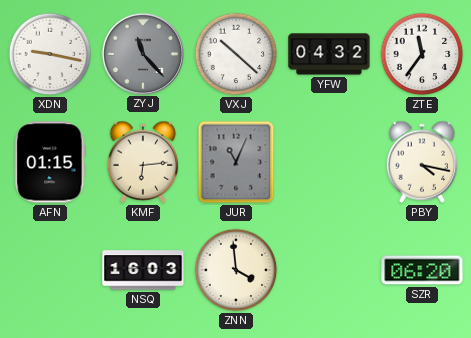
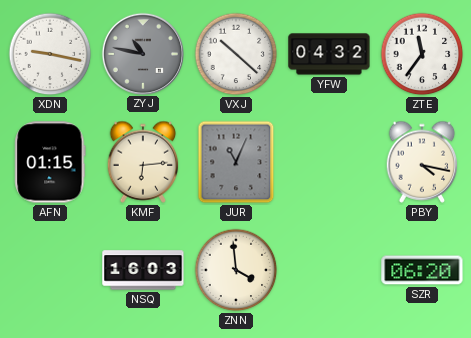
ZYJ: 11:23 -> 10:47
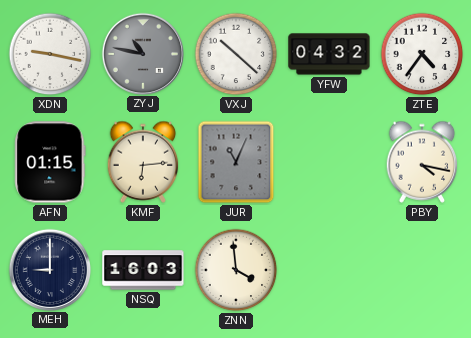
ZTE: 11:36 -> 4:36
MEH: none -> 9:00
SZR: 06:20 -> none
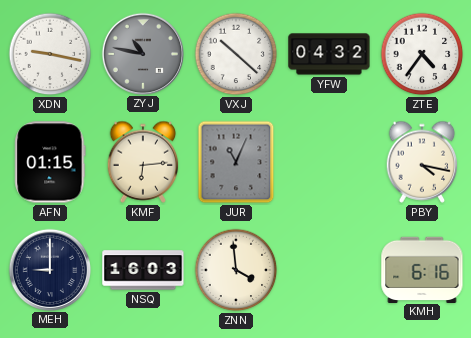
KMH: none -> 6:16
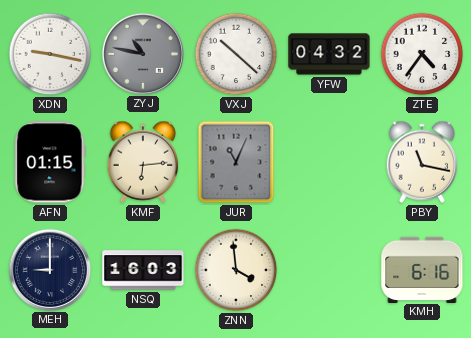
PBY: 4:17 -> 11:17
